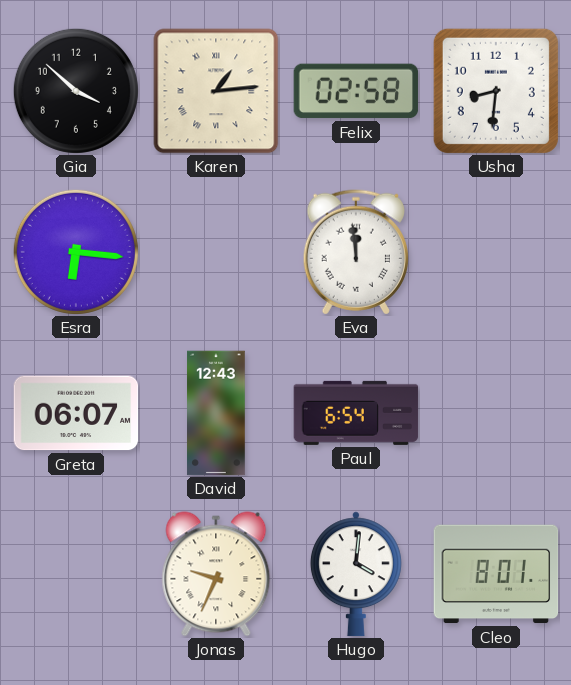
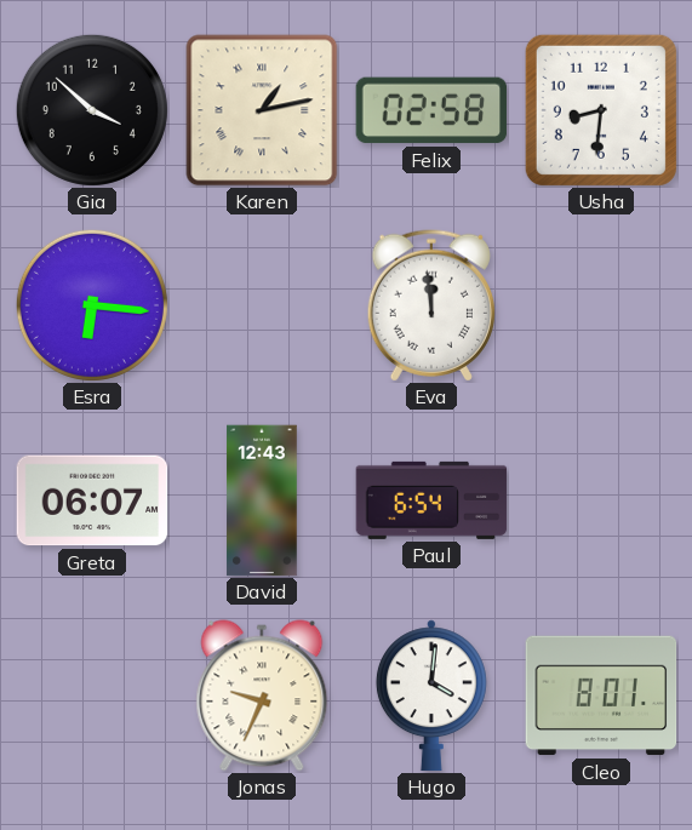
Karen: 1:14 -> 1:13
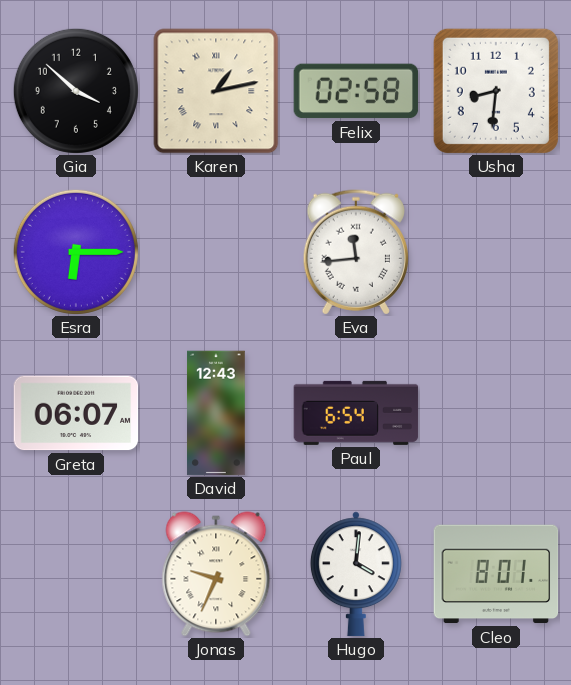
Esra: 6:16 -> 6:15
Eva: 11:59 -> 11:44
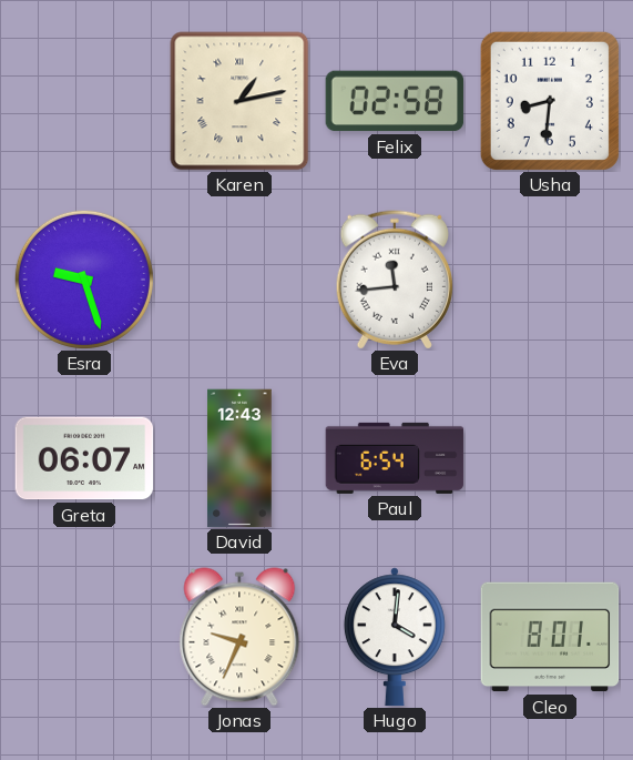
Gia: 3:52 -> none
Esra: 6:15 -> 9:27
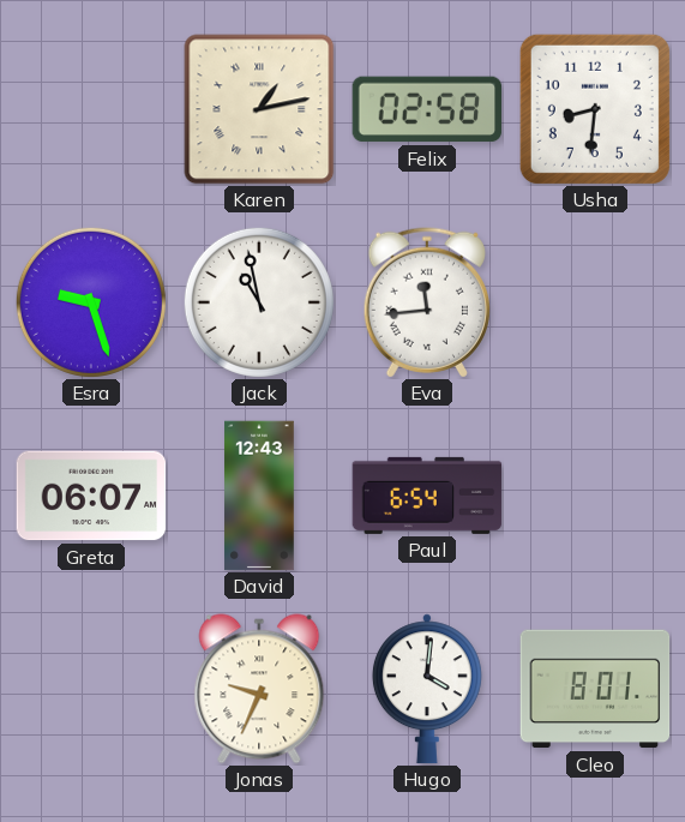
Jack: none -> 10:58
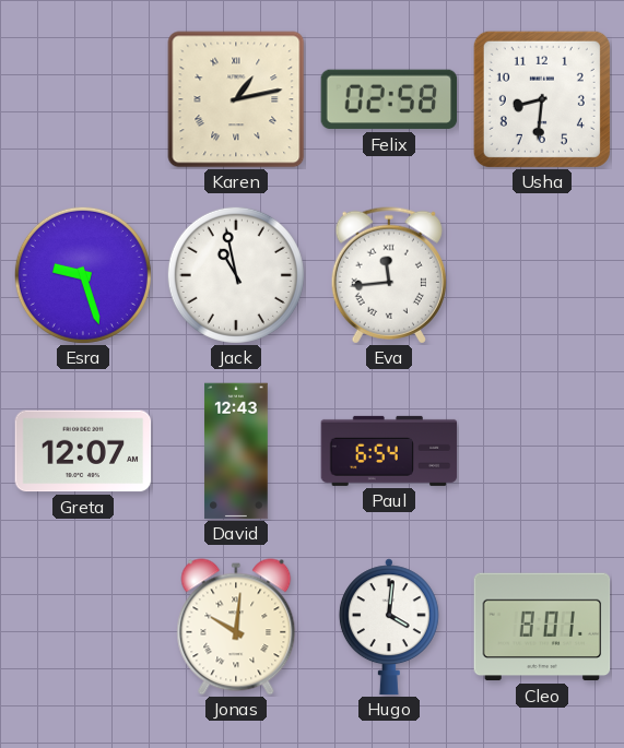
Greta: 06:07 -> 12:07
Jonas: 9:34 -> 10:01
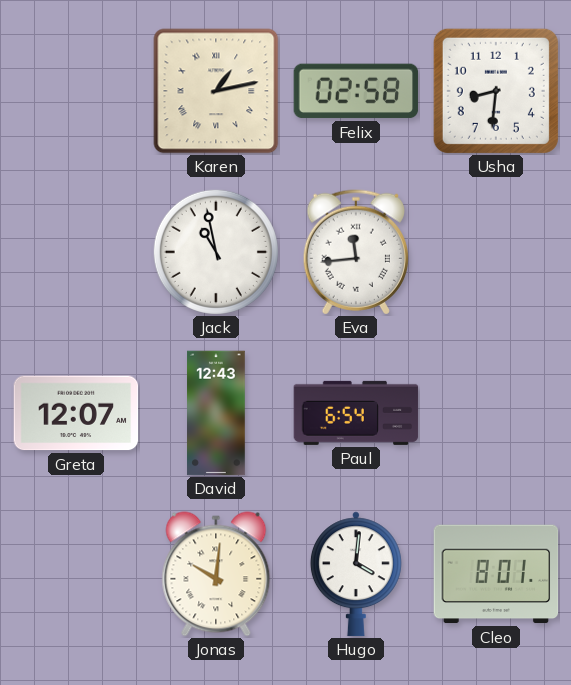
Esra: 9:27 -> none
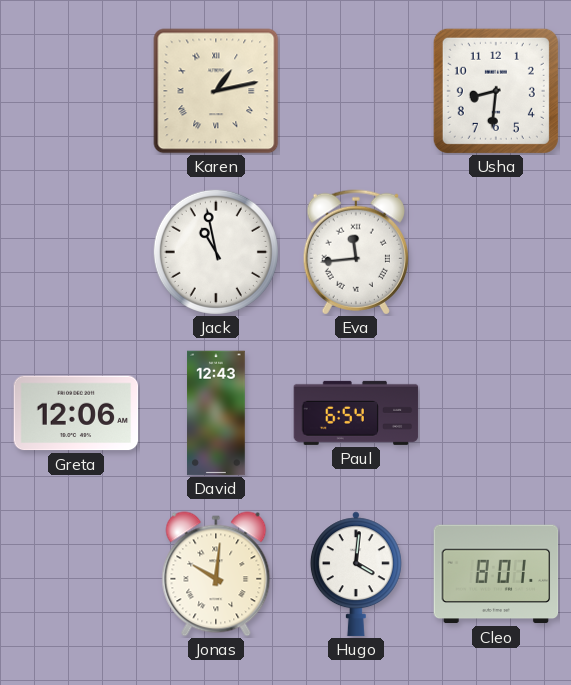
Felix: 02:58 -> none
Greta: 12:07 -> 12:06
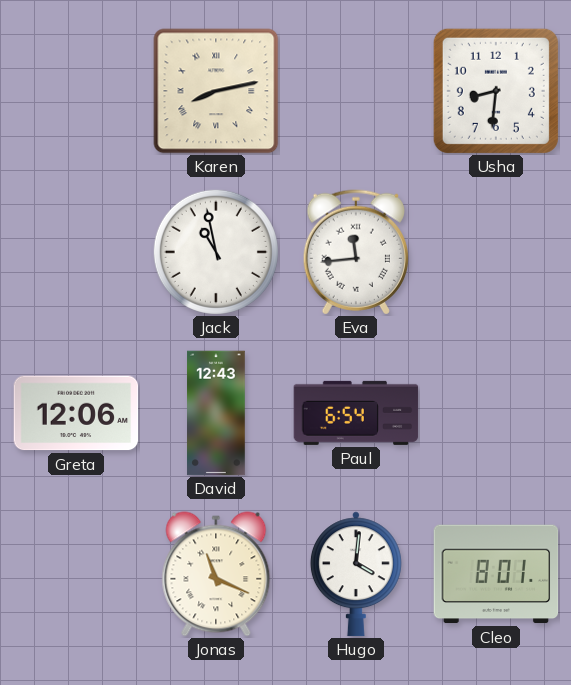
Karen: 1:13 -> 8:13
Jonas: 10:01 -> 11:19
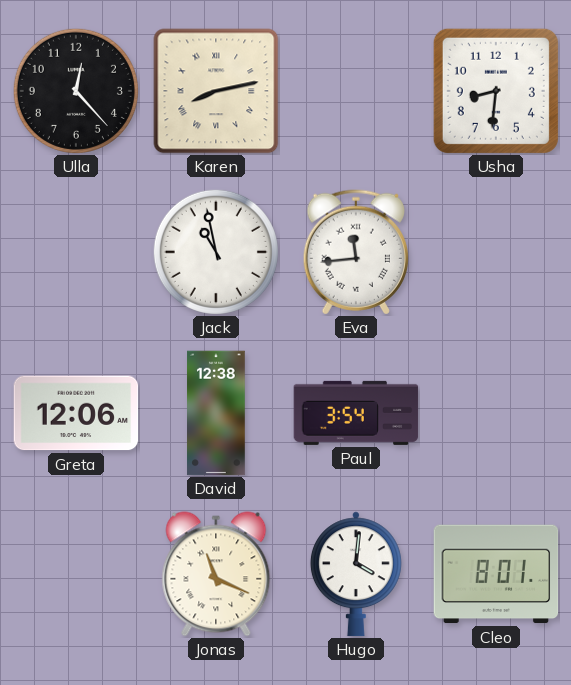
Ulla: none -> 12:23
David: 12:43 -> 12:38
Paul: 6:54 -> 3:54
